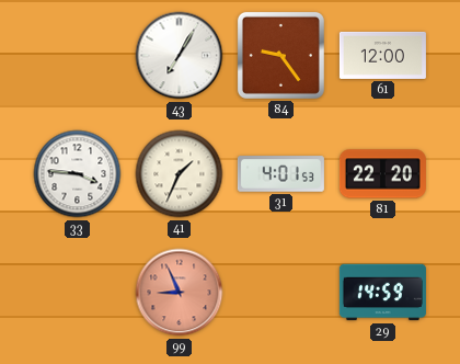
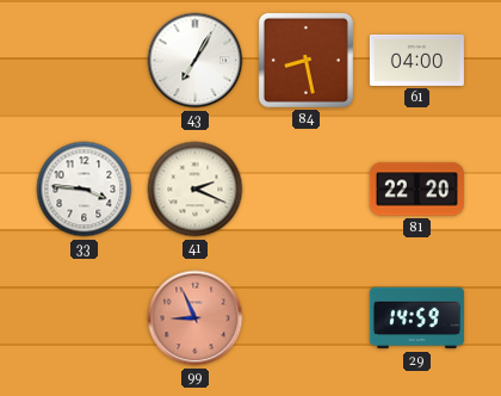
84: 9:24 -> 8:28
61: 12:00 -> 04:00
41: 1:34 -> 2:19
31: 4:01 -> none
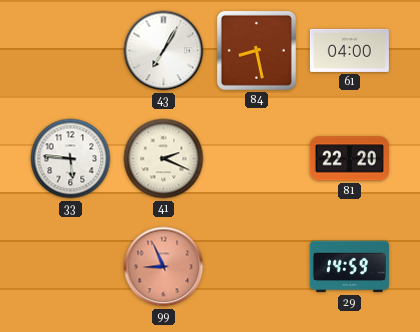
33: 3:46 -> 5:46
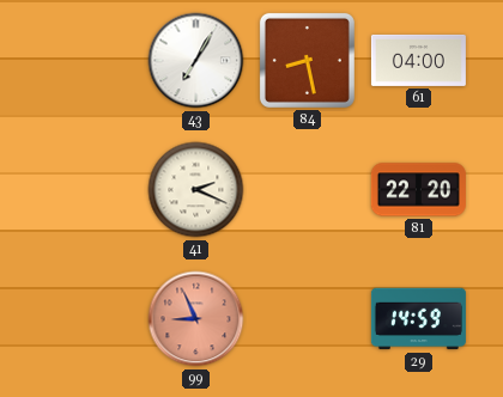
33: 5:46 -> none
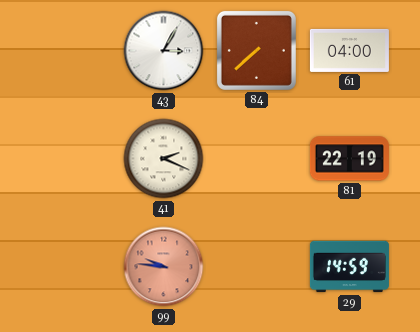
43: 7:05 -> 3:05
84: 8:28 -> 7:38
81: 22:20 -> 22:19
99: 8:56 -> 9:46
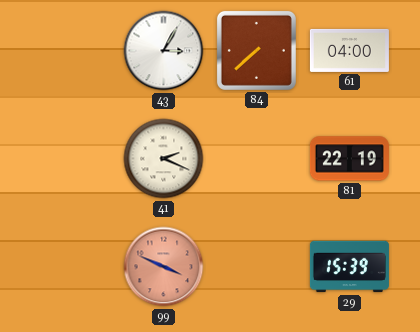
99: 9:46 -> 3:49
29: 14:59 -> 15:39
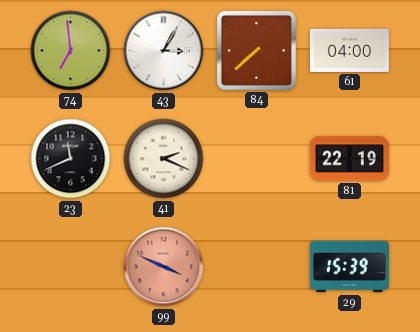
74: none -> 6:59
23: none -> 11:41
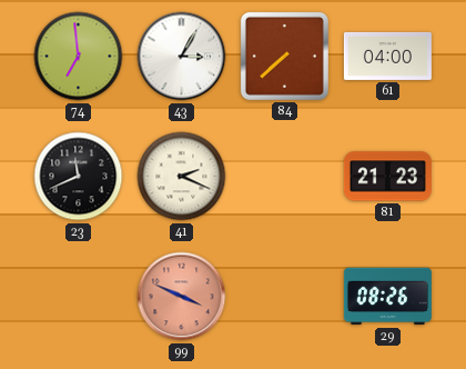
81: 22:19 -> 21:23
29: 15:39 -> 08:26
